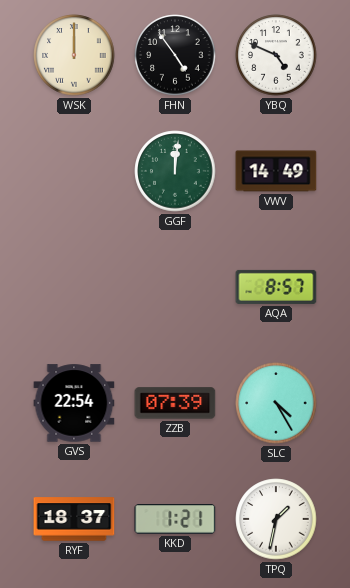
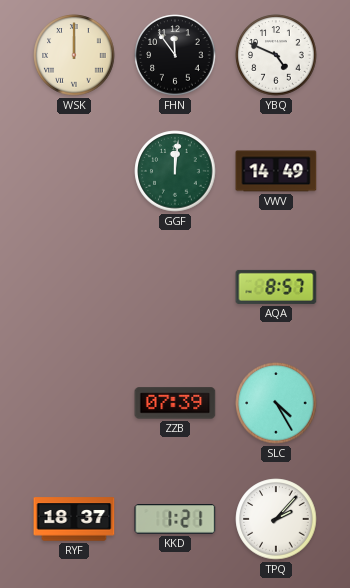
FHN: 4:54 -> 11:54
GVS: 22:54 -> none
TPQ: 1:32 -> 2:07
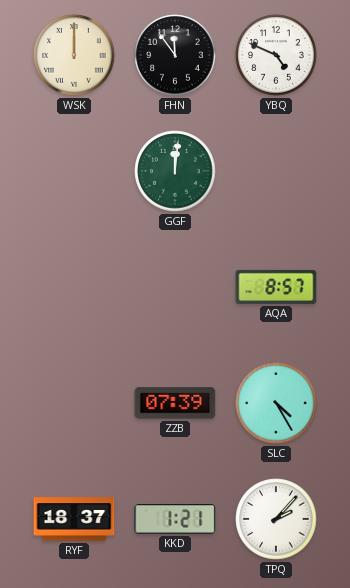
VWV: 14:49 -> none
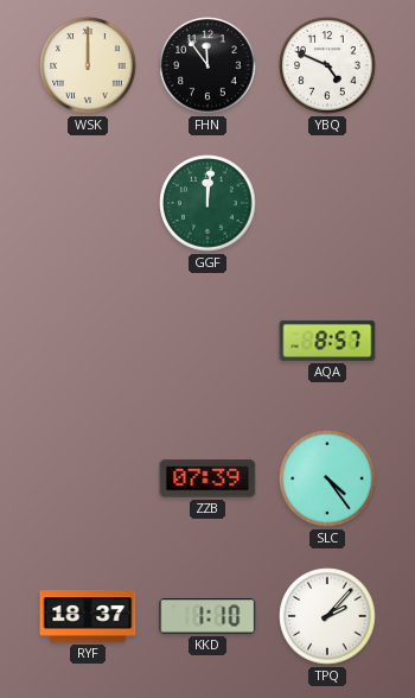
SLC: 4:25 -> 4:24
KKD: 1:21 -> 1:10
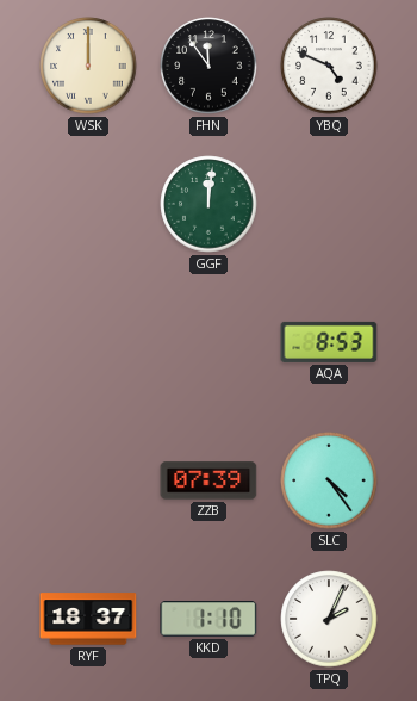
AQA: 8:57 -> 8:53
TPQ: 2:07 -> 2:04
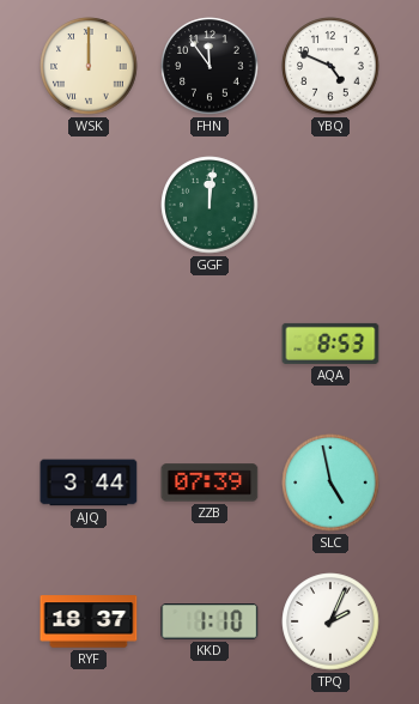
AJQ: none -> 3:44
SLC: 4:24 -> 4:58
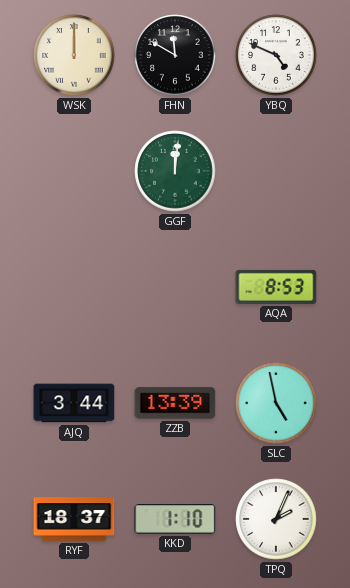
FHN: 11:54 -> 11:50
ZZB: 07:39 -> 13:39
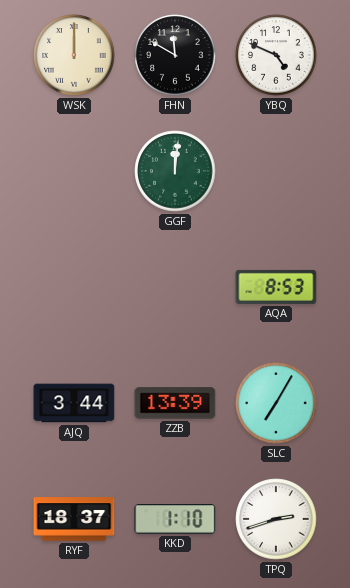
SLC: 4:58 -> 7:05
TPQ: 2:04 -> 2:42
